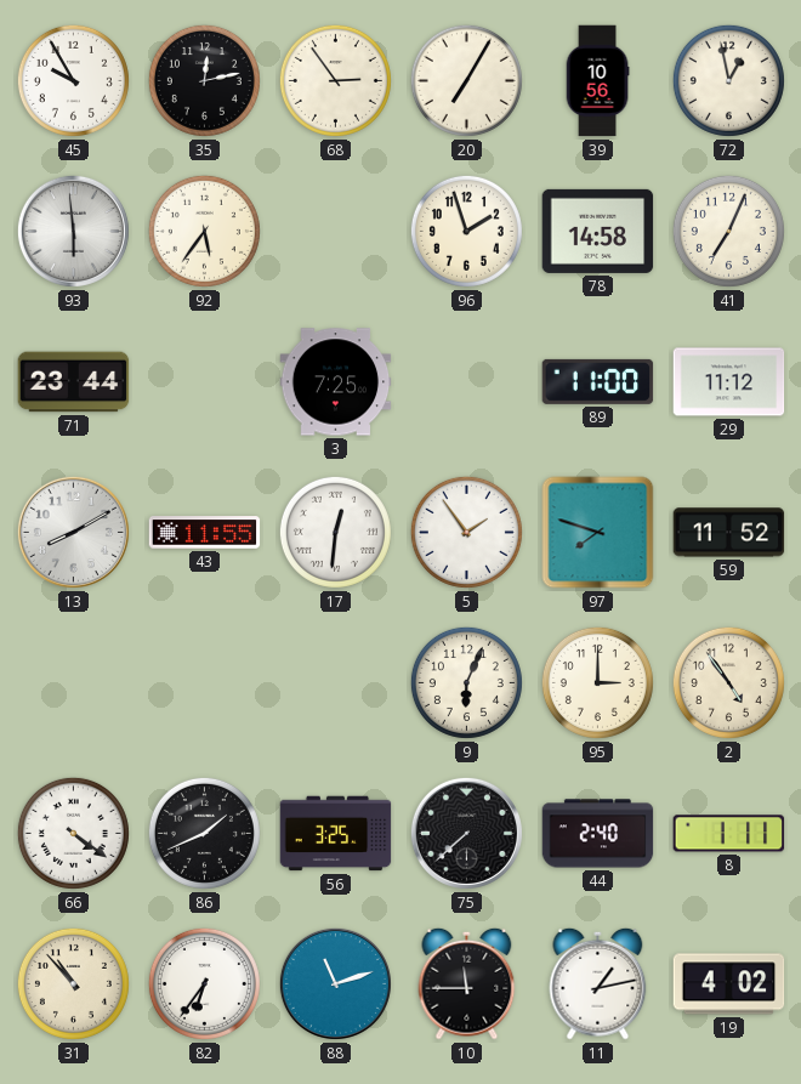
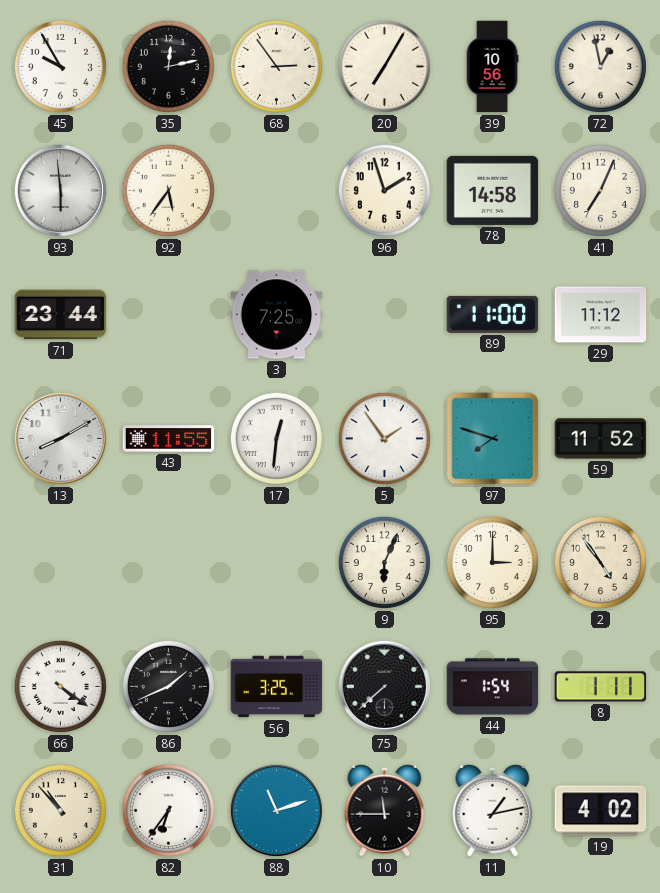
44: 2:40 -> 1:54
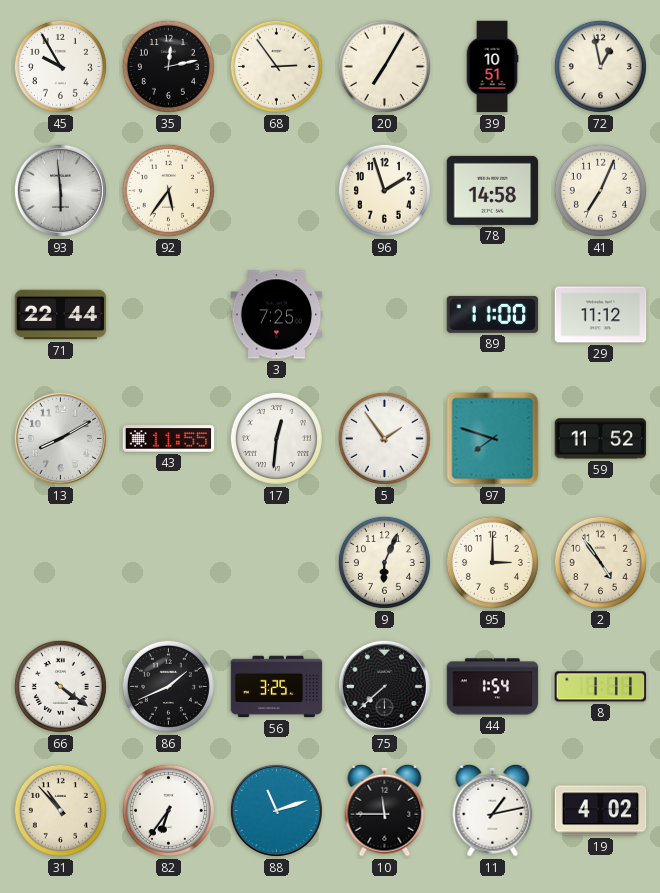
39: 10:56 -> 10:51
71: 23:44 -> 22:44
